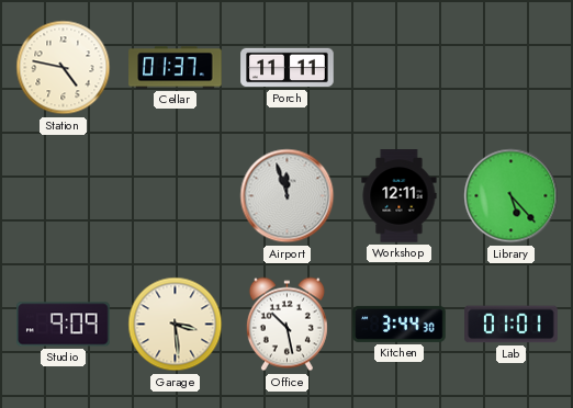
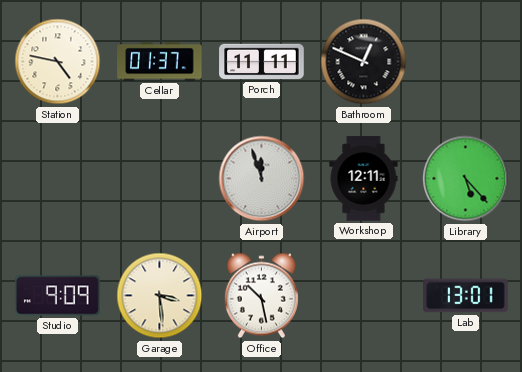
Bathroom: none -> 12:49
Kitchen: 3:44 -> none
Lab: 01:01 -> 13:01
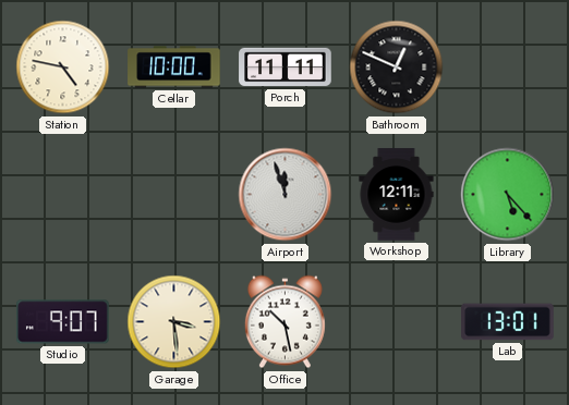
Cellar: 01:37 -> 10:00
Studio: 9:09 -> 9:07
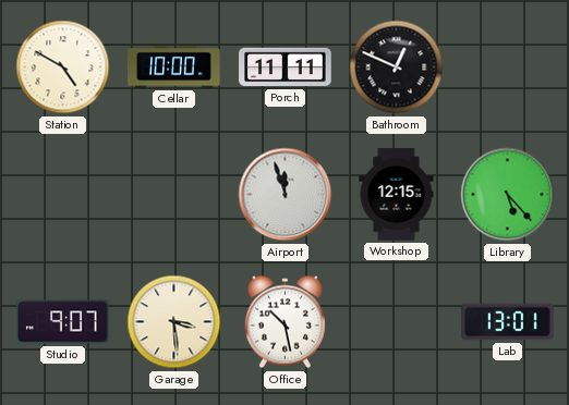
Station: 4:47 -> 4:50
Workshop: 12:11 -> 12:15
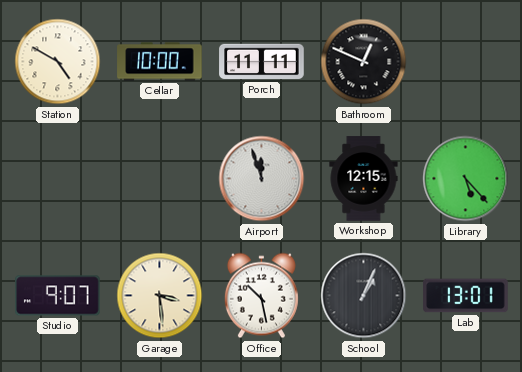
School: none -> 1:04
